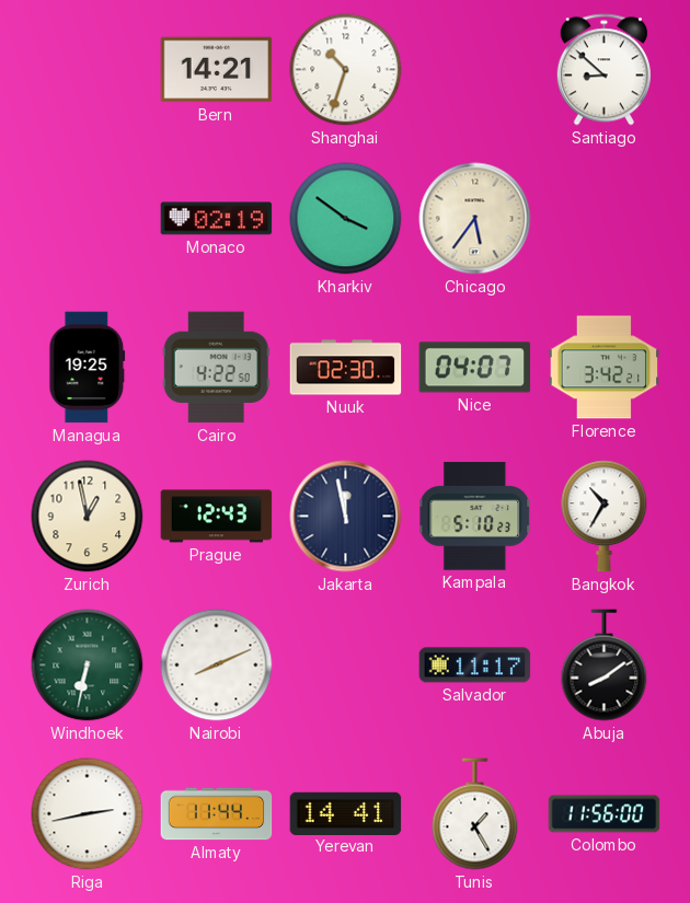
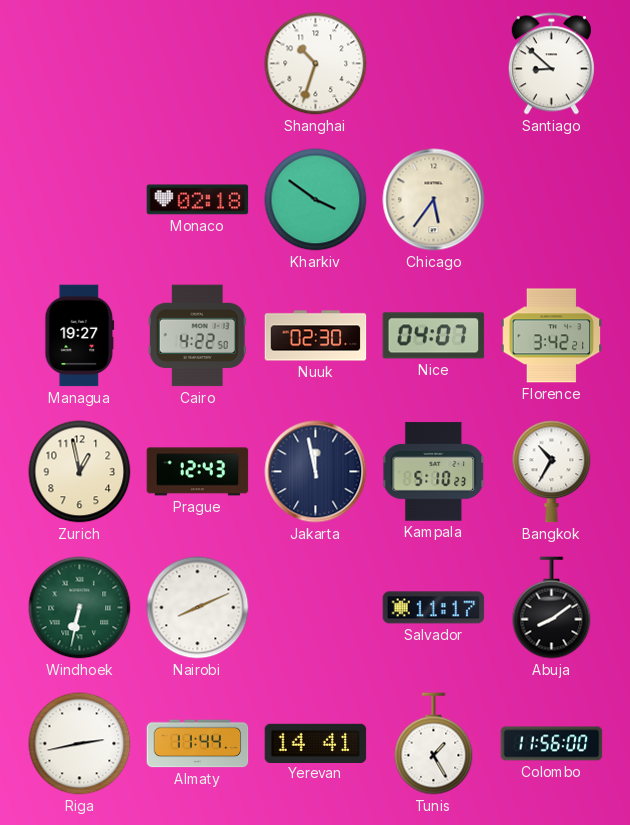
Bern: 14:21 -> none
Monaco: 02:19 -> 02:18
Managua: 19:25 -> 19:27
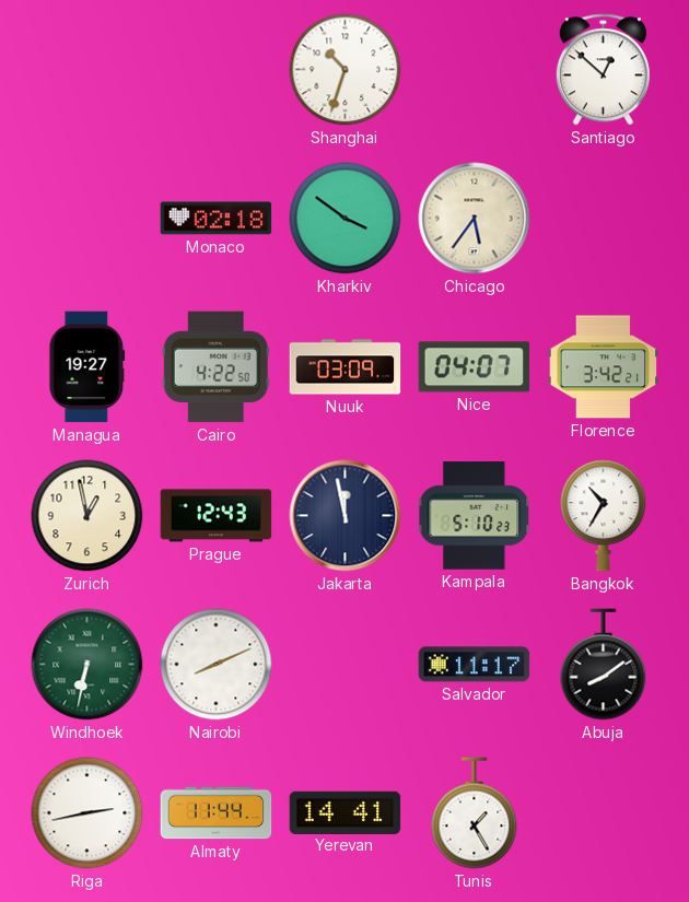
Santiago: 8:52 -> 12:52
Nuuk: 02:30 -> 03:09
Colombo: 11:56 -> none
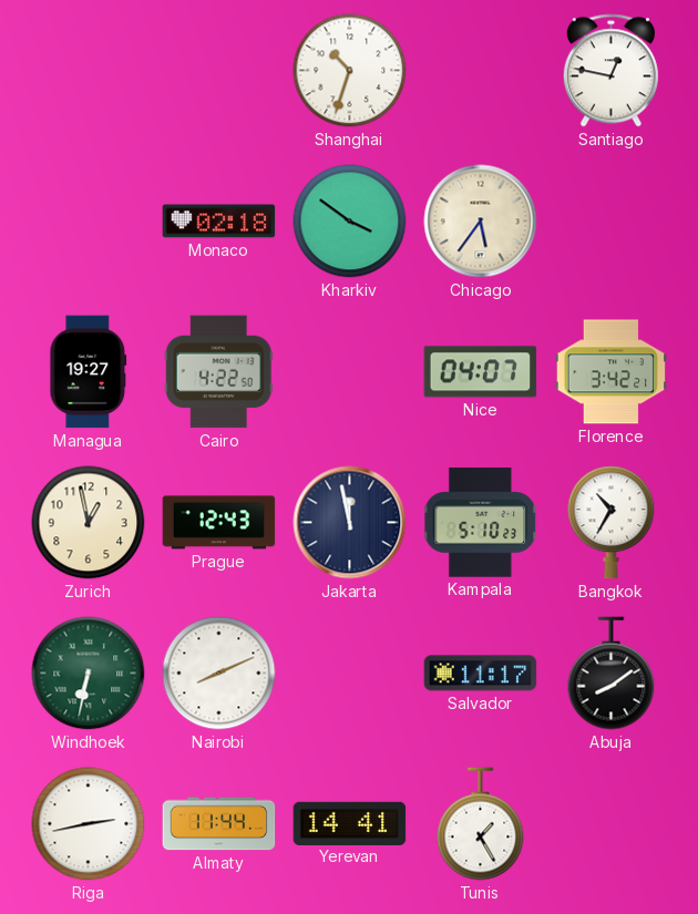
Santiago: 12:52 -> 12:47
Nuuk: 03:09 -> none
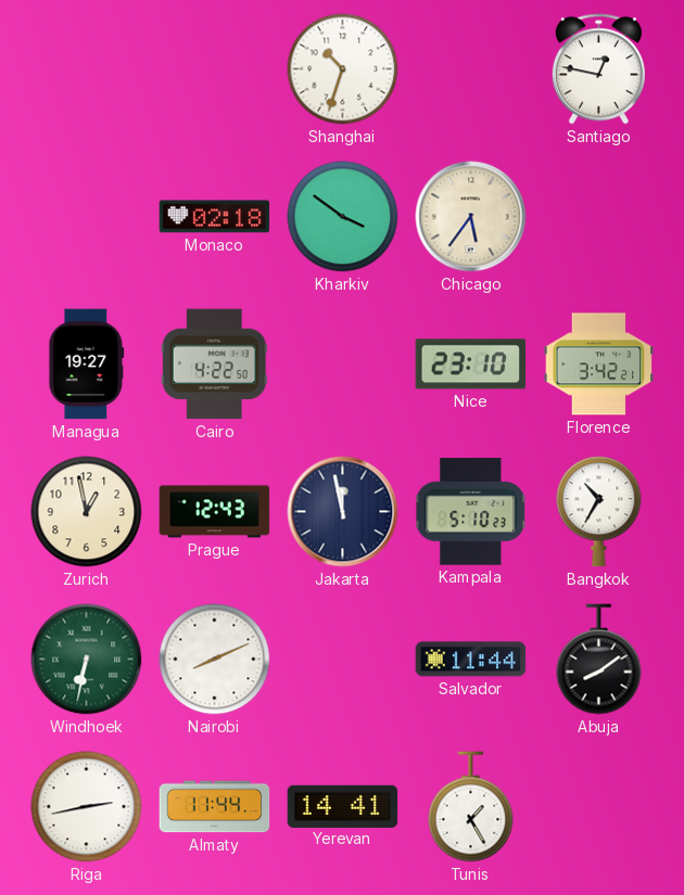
Nice: 04:07 -> 23:10
Salvador: 11:17 -> 11:44
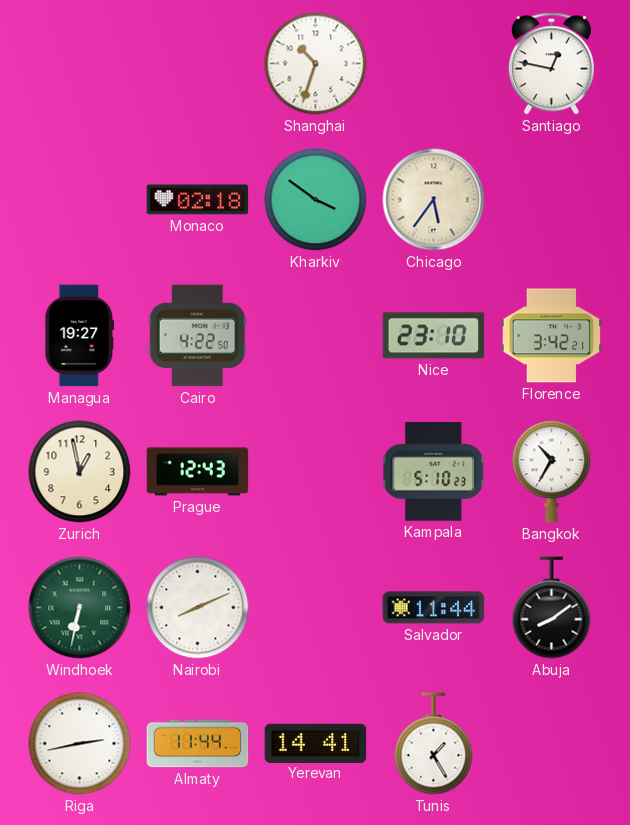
Jakarta: 11:58 -> none
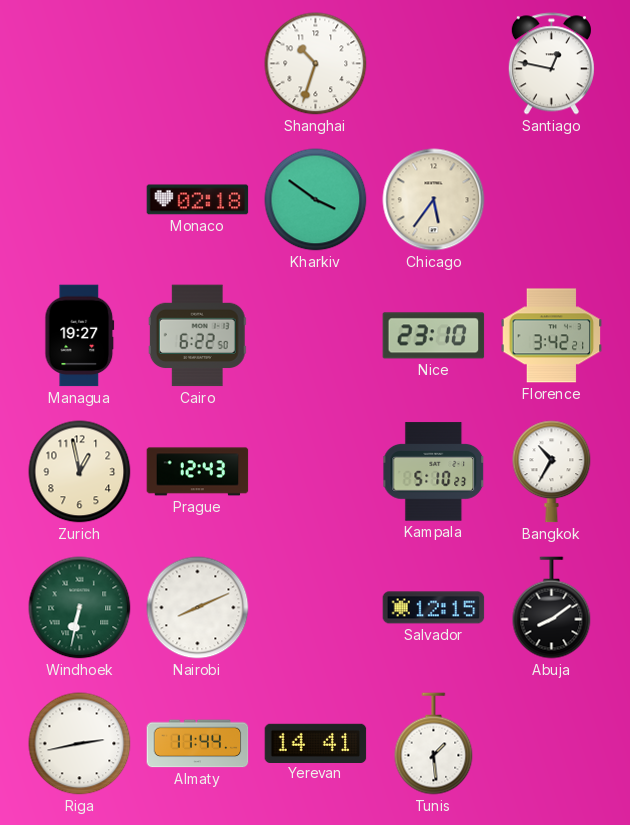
Cairo: 4:22 -> 6:22
Salvador: 11:44 -> 12:15
Tunis: 1:25 -> 1:29
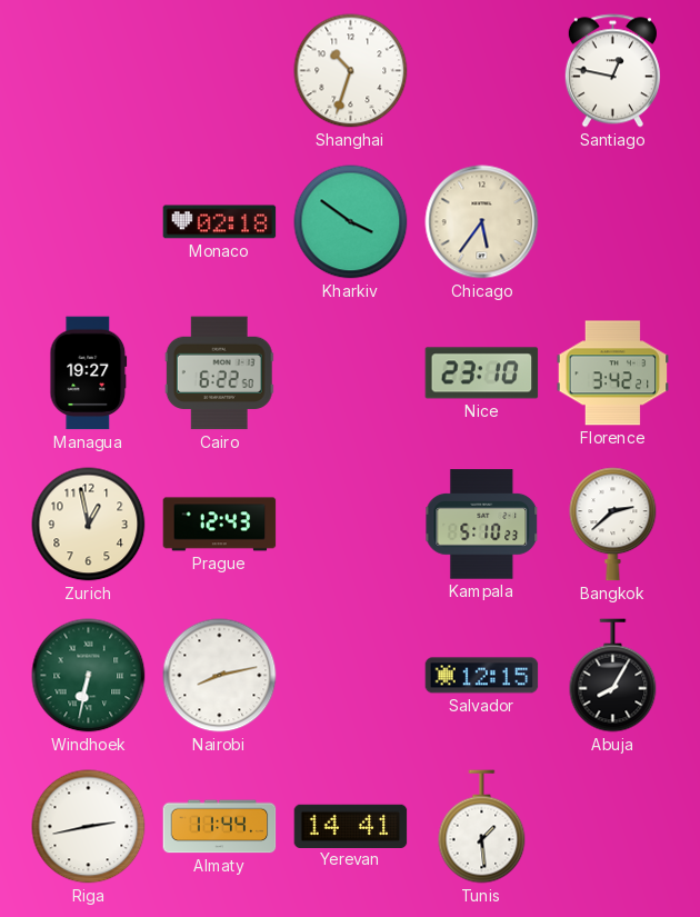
Bangkok: 10:35 -> 2:38
Nairobi: 8:11 -> 8:13
Abuja: 8:09 -> 8:05
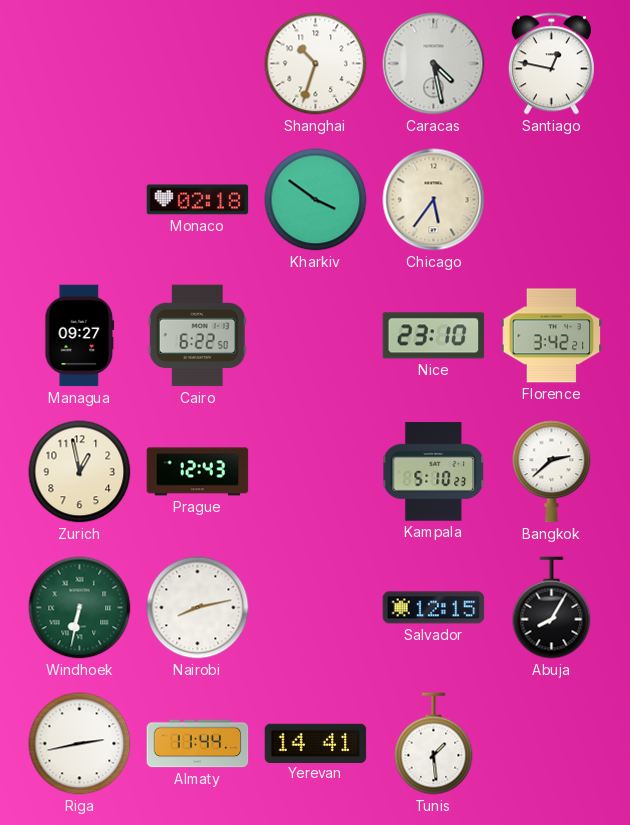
Caracas: none -> 4:28
Managua: 19:27 -> 09:27
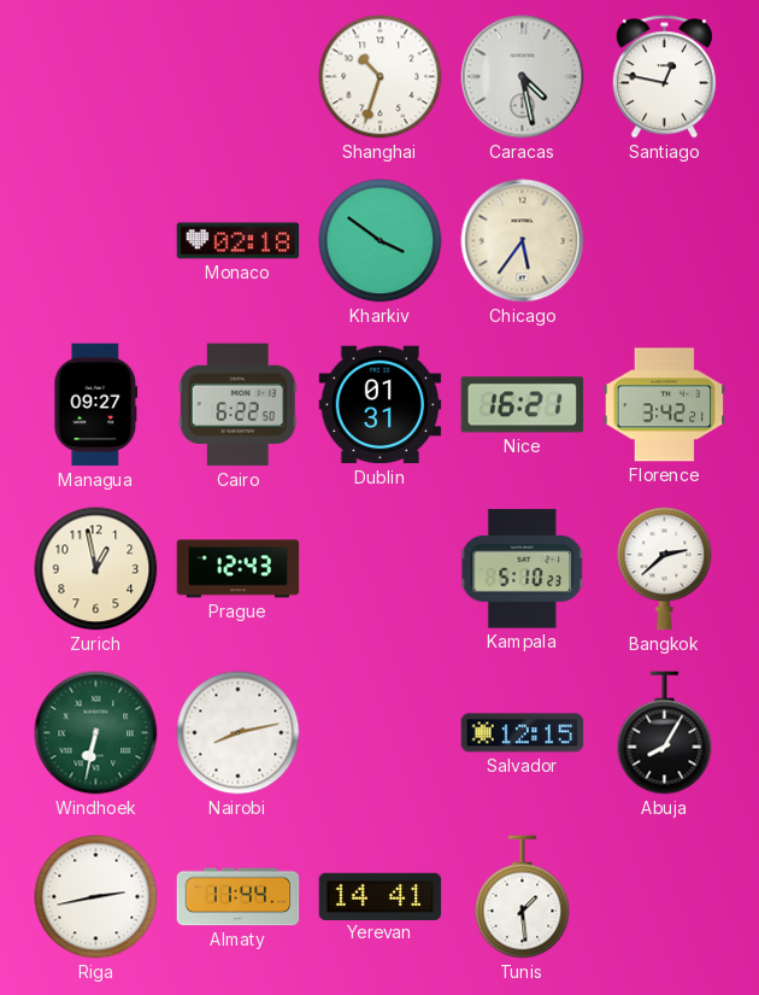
Dublin: none -> 01:31
Nice: 23:10 -> 16:21
